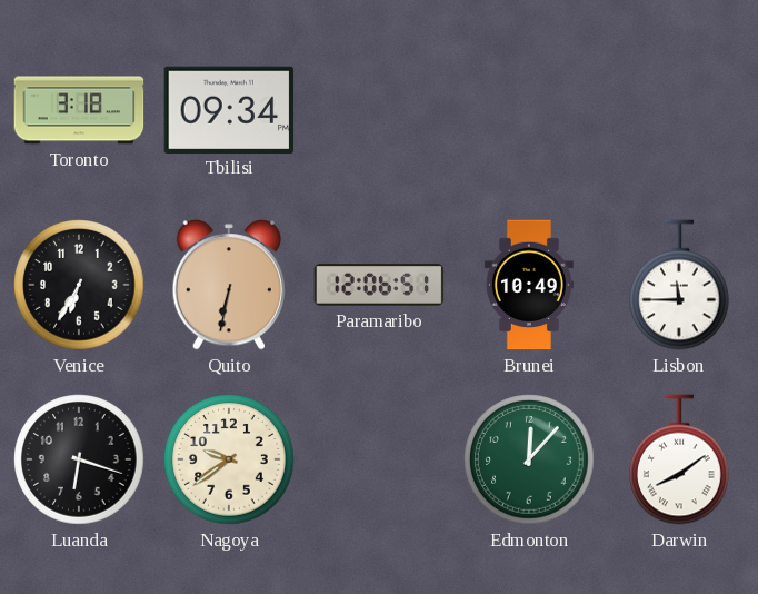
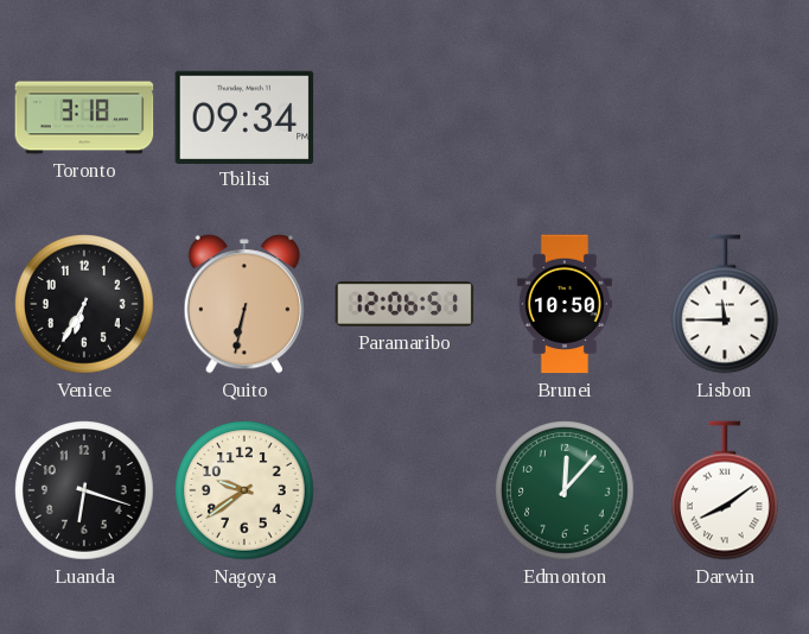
Brunei: 10:49 -> 10:50
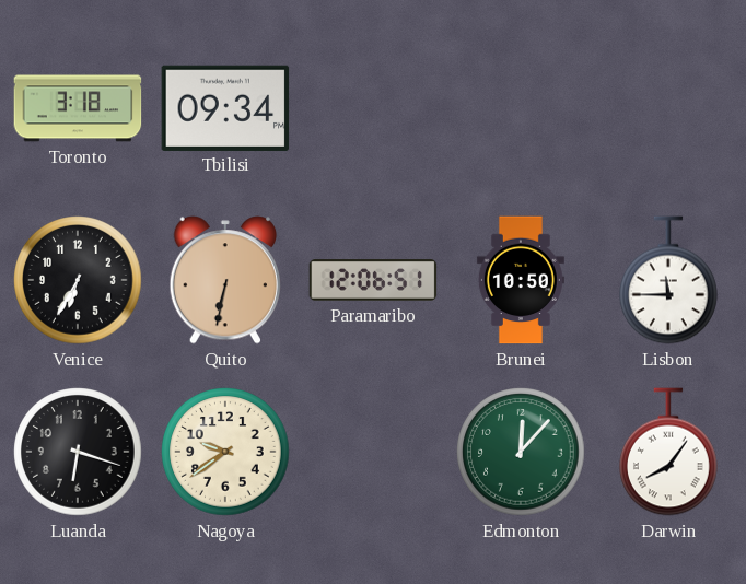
Darwin: 8:09 -> 8:06
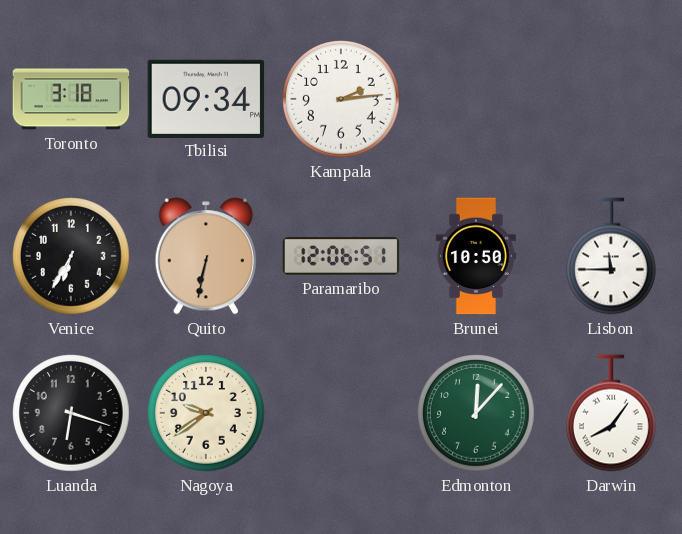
Kampala: none -> 2:14
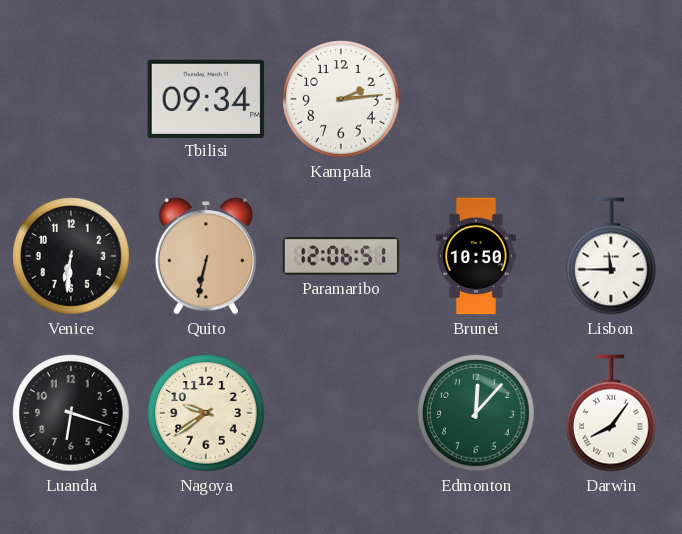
Toronto: 3:18 -> none
Venice: 6:35 -> 6:31
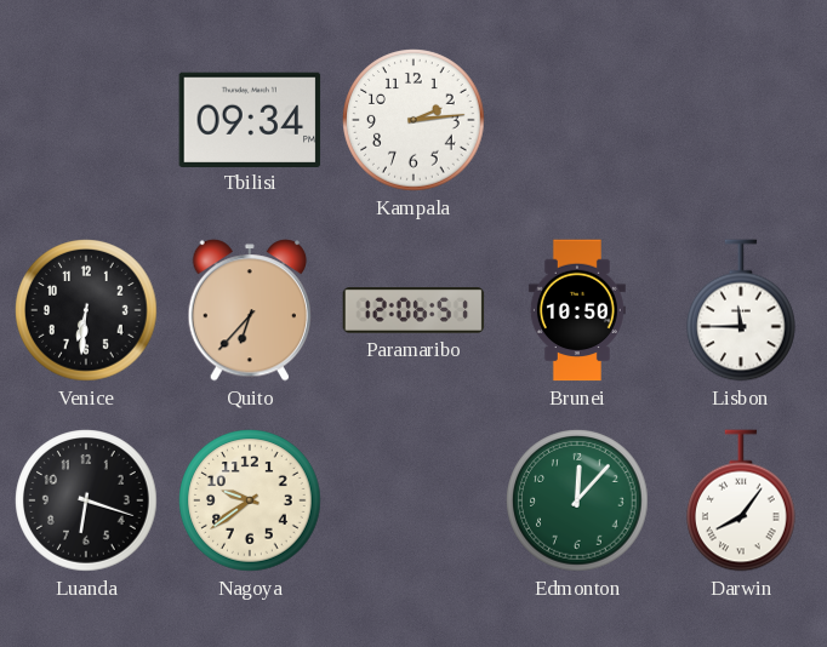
Quito: 6:32 -> 6:37
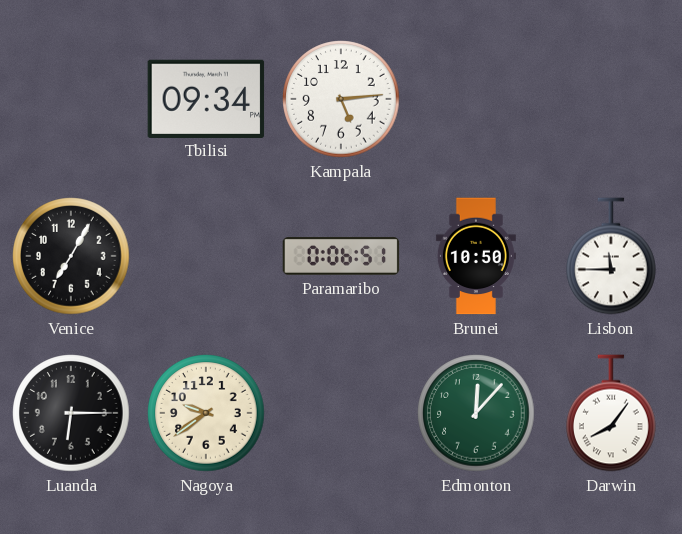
Kampala: 2:14 -> 5:14
Venice: 6:31 -> 7:05
Quito: 6:37 -> none
Paramaribo: 12:06 -> 0:06
Luanda: 6:18 -> 6:15
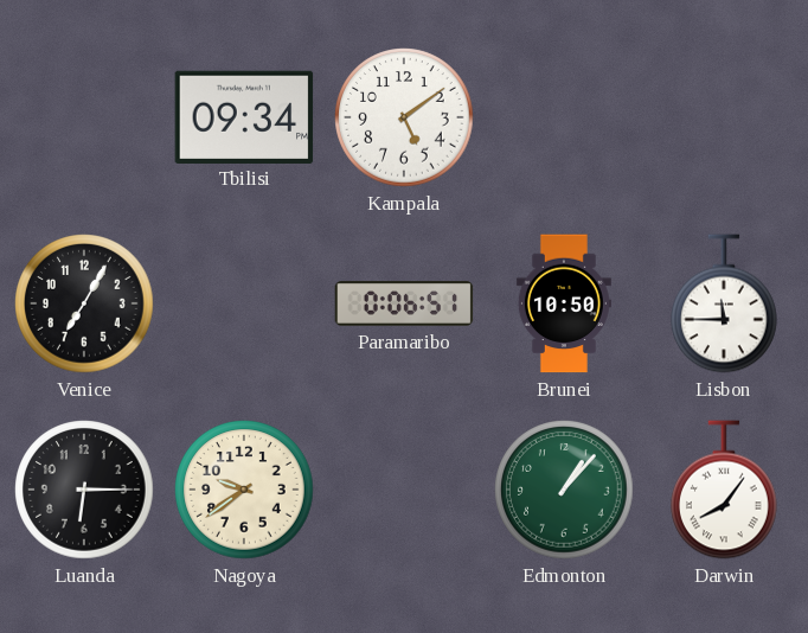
Kampala: 5:14 -> 5:09
Edmonton: 12:07 -> 1:07
